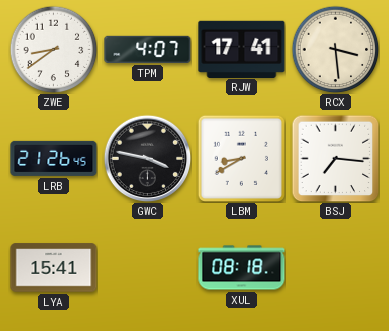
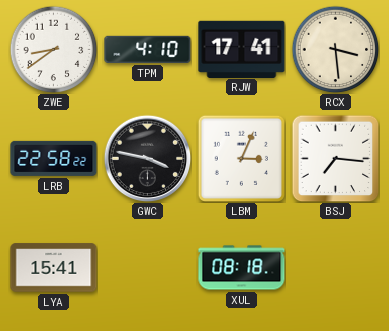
TPM: 4:07 -> 4:10
LRB: 21:26 -> 22:58
LBM: 8:40 -> 3:04
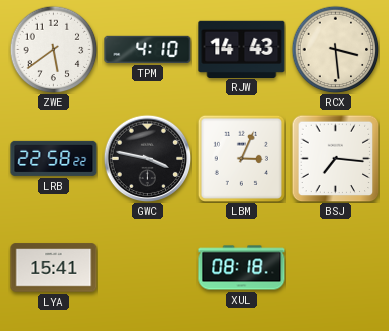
ZWE: 8:39 -> 5:39
RJW: 17:41 -> 14:43
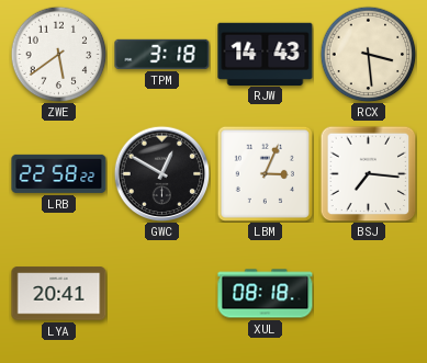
TPM: 4:10 -> 3:18
GWC: 3:47 -> 12:50
LYA: 15:41 -> 20:41
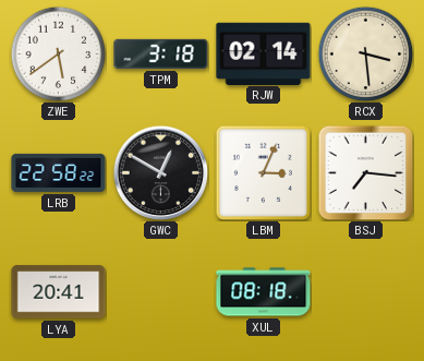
RJW: 14:43 -> 02:14
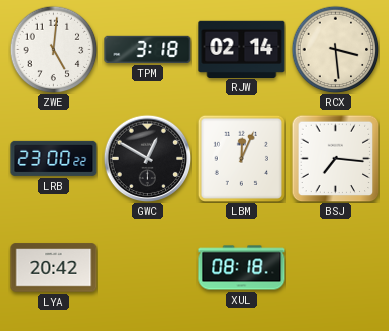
ZWE: 5:39 -> 5:01
LRB: 22:58 -> 23:00
LBM: 3:04 -> 12:04
LYA: 20:41 -> 20:42
